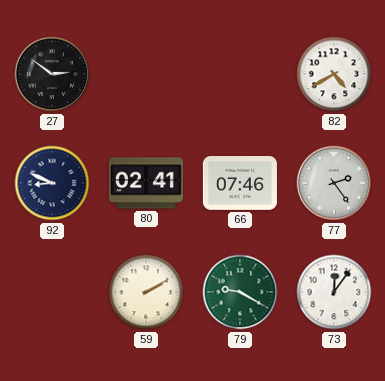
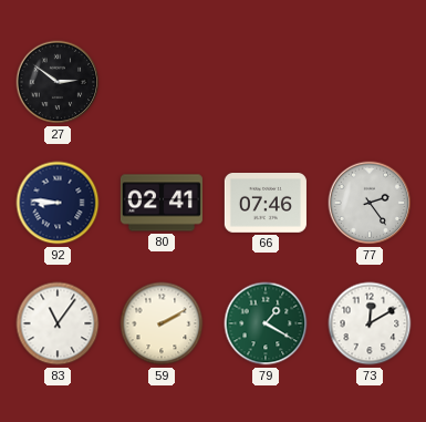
82: 4:40 -> none
92: 8:49 -> 8:46
83: none -> 11:06
79: 9:20 -> 1:20
73: 12:06 -> 12:10
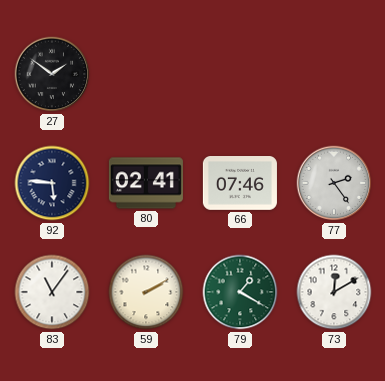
27: 2:51 -> 1:51
92: 8:46 -> 5:46
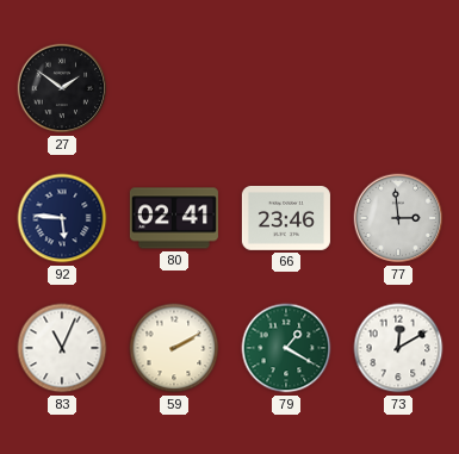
66: 07:46 -> 23:46
77: 2:24 -> 2:59
83: 11:06 -> 11:04
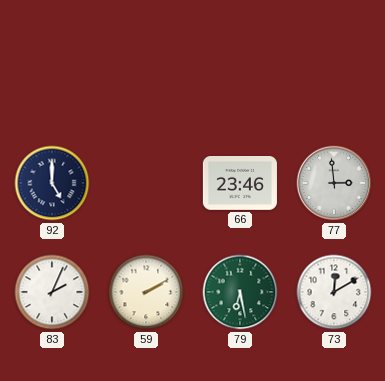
27: 1:51 -> none
92: 5:46 -> 5:00
80: 02:41 -> none
83: 11:04 -> 2:04
79: 1:20 -> 6:28
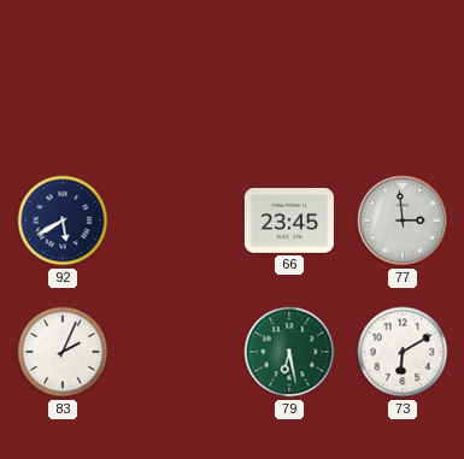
92: 5:00 -> 5:40
66: 23:46 -> 23:45
59: 2:10 -> none
73: 12:10 -> 6:10
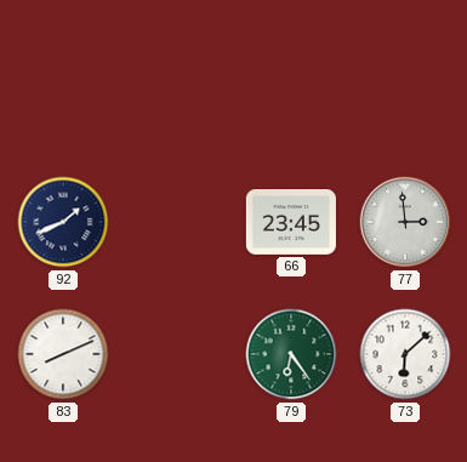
92: 5:40 -> 1:41
83: 2:04 -> 8:11
79: 6:28 -> 6:24
73: 6:10 -> 6:08
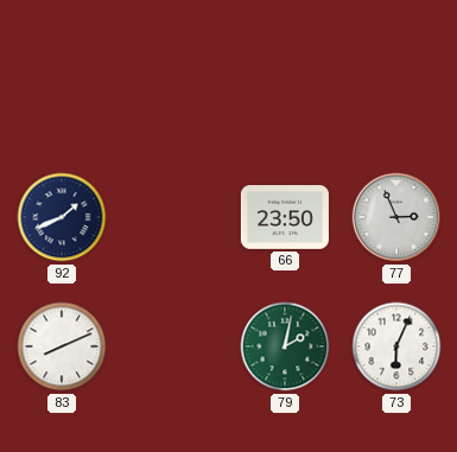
66: 23:45 -> 23:50
77: 2:59 -> 2:56
79: 6:24 -> 2:02
73: 6:08 -> 6:04
